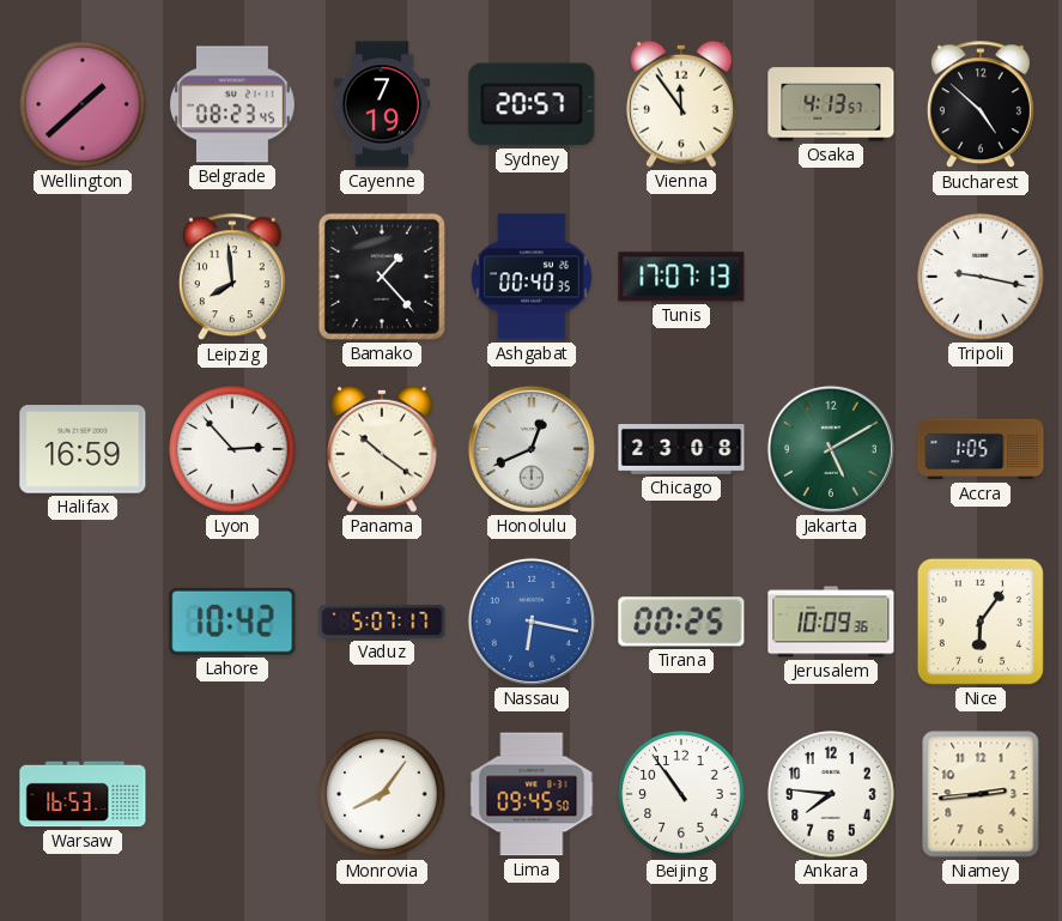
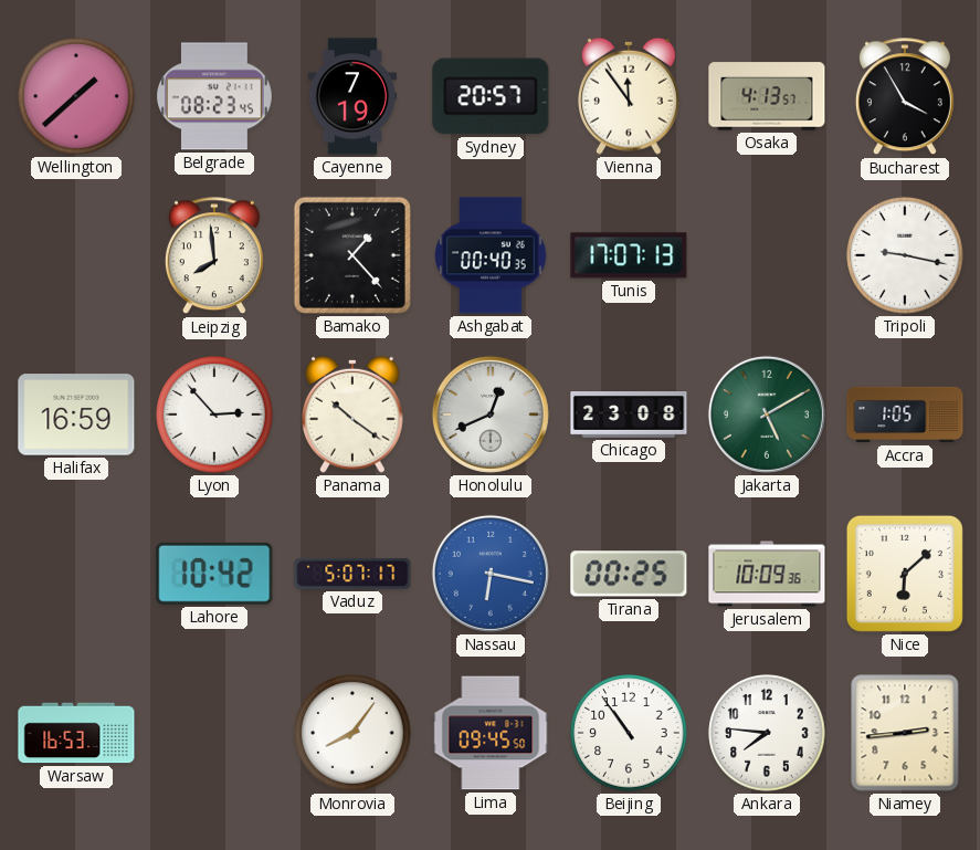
Bucharest: 4:52 -> 3:55
Nice: 6:06 -> 6:08
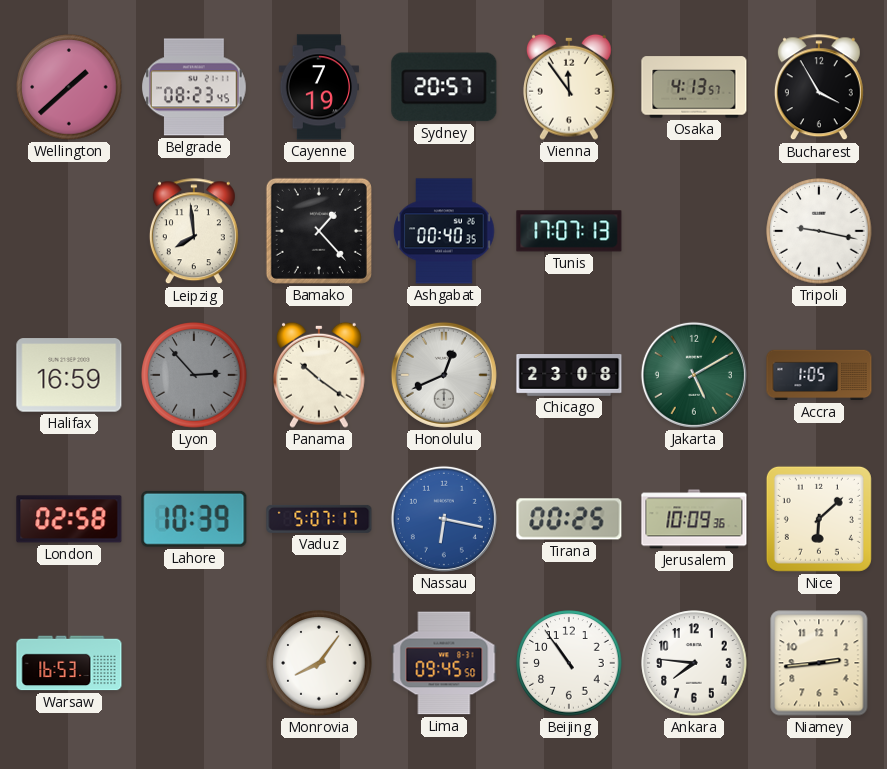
Lyon dial: white -> grey
London: none -> 02:58
Lahore: 10:42 -> 10:39
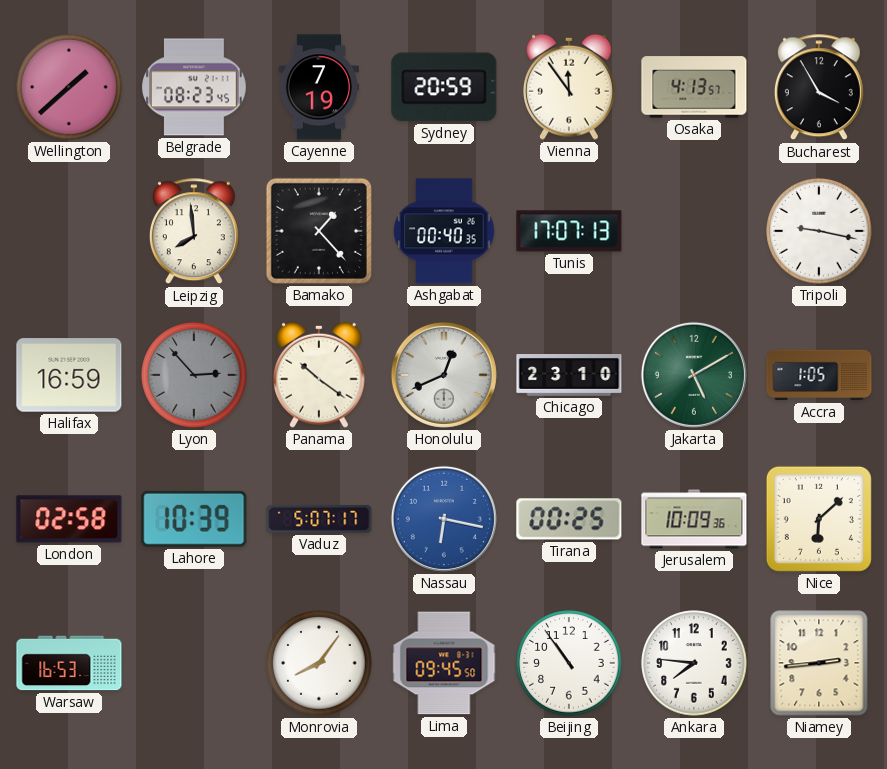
Sydney: 20:57 -> 20:59
Chicago: 23:08 -> 23:10
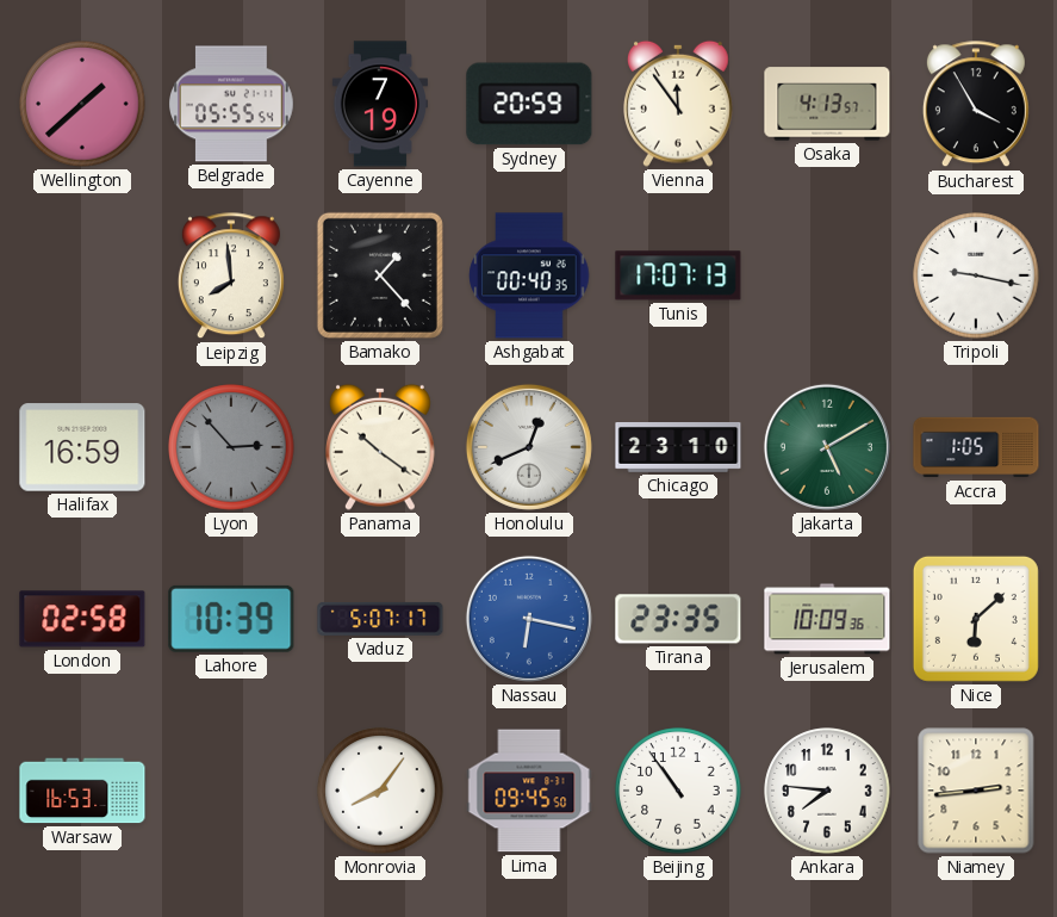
Belgrade: 08:23 -> 05:55
Tirana: 00:25 -> 23:35
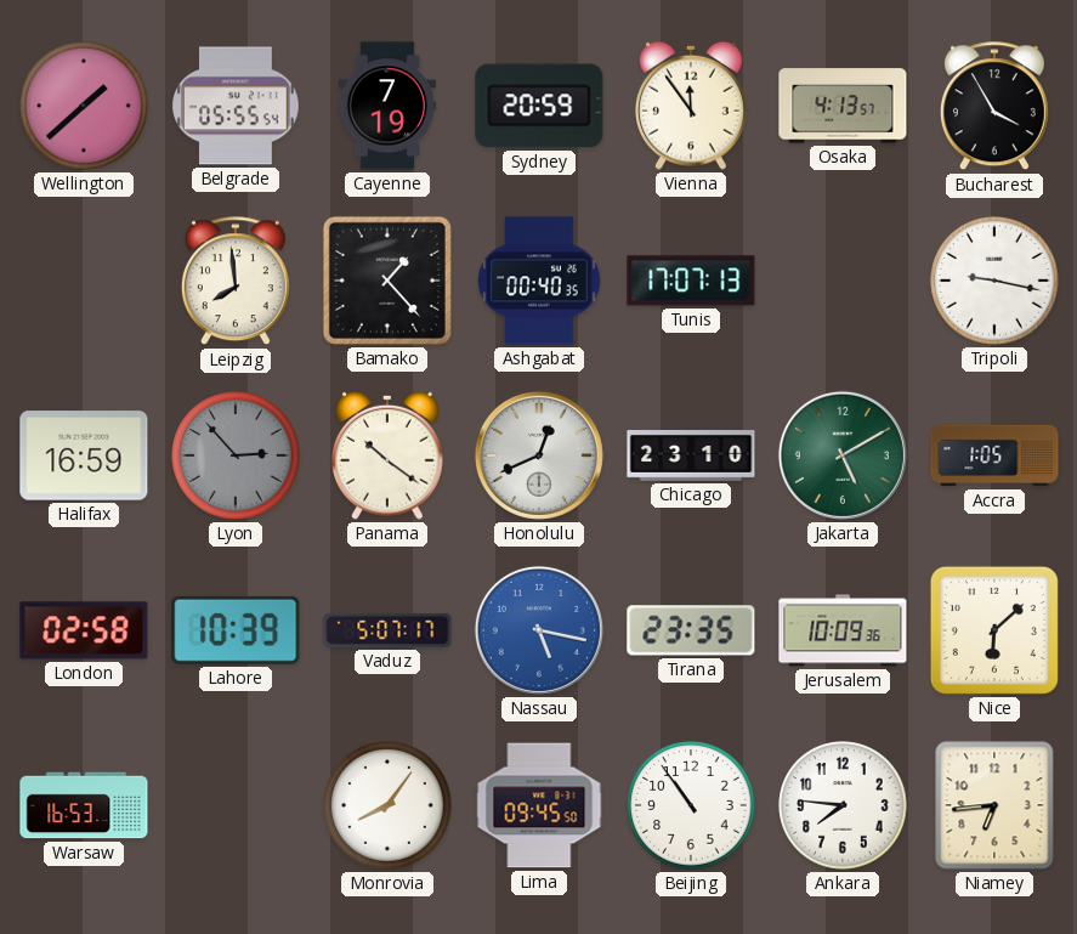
Nassau: 6:17 -> 5:17
Niamey: 2:44 -> 6:44
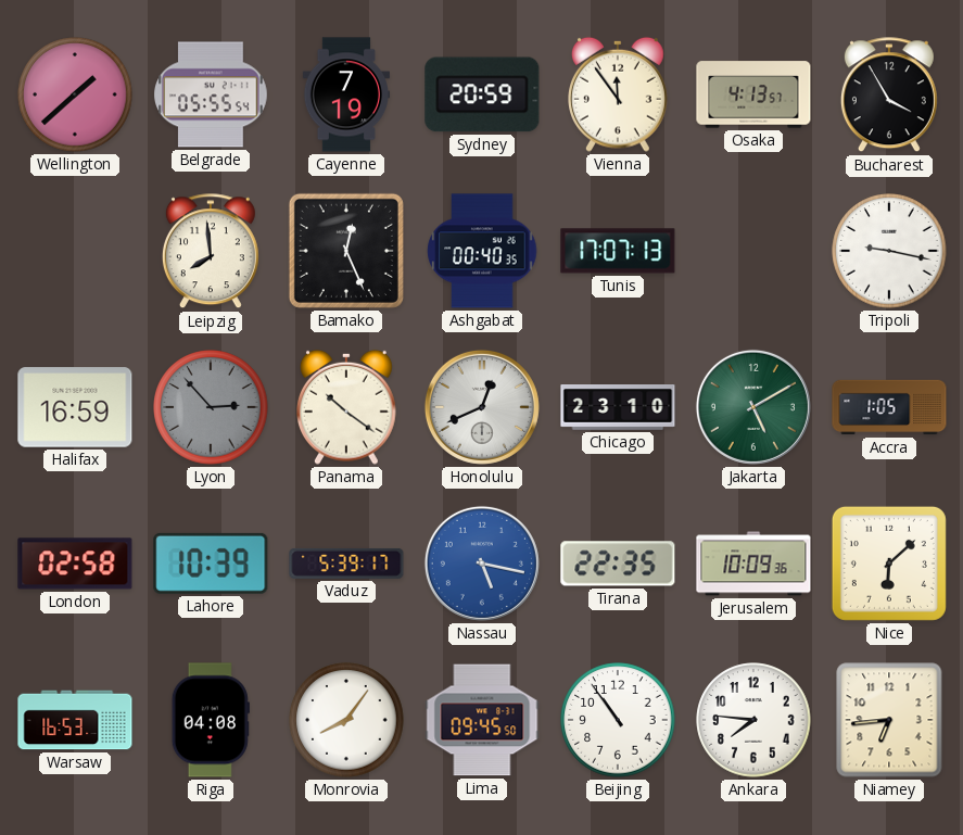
Bamako: 1:23 -> 12:26
Vaduz: 5:07 -> 5:39
Tirana: 23:35 -> 22:35
Riga: none -> 04:08
